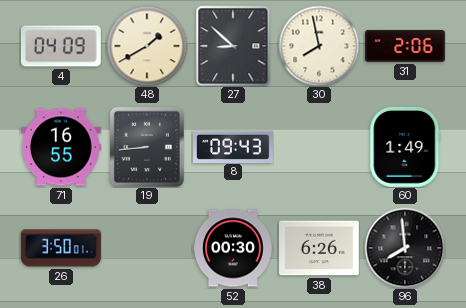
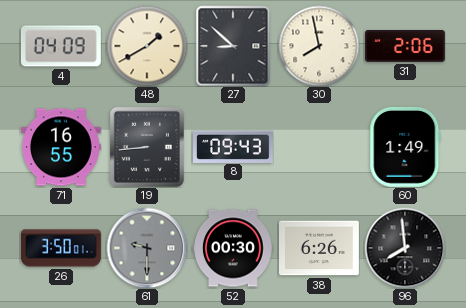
61: none -> 9:30
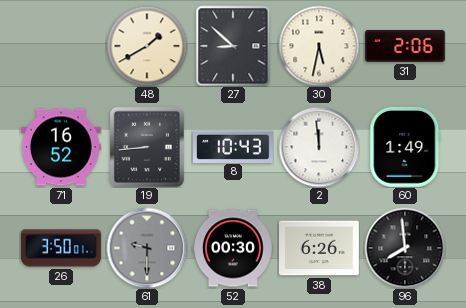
4: 04:09 -> none
30: 7:58 -> 5:32
71: 16:55 -> 16:52
8: 09:43 -> 10:43
2: none -> 11:59
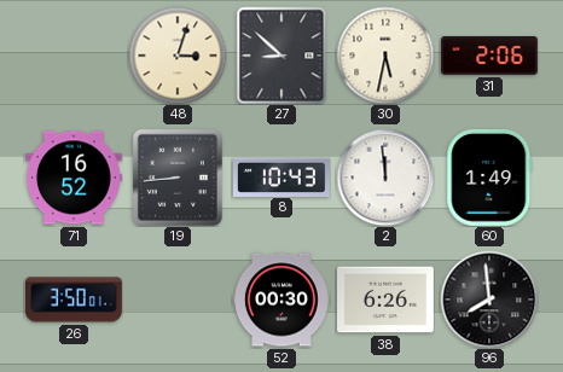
48: 1:40 -> 3:03
61: 9:30 -> none
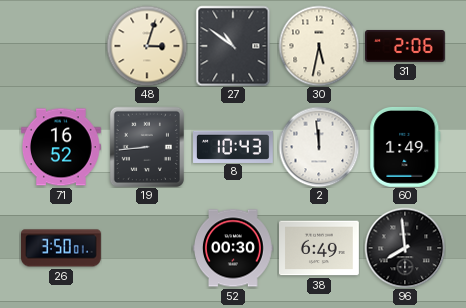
27: 8:52 -> 10:51
38: 6:26 -> 6:49
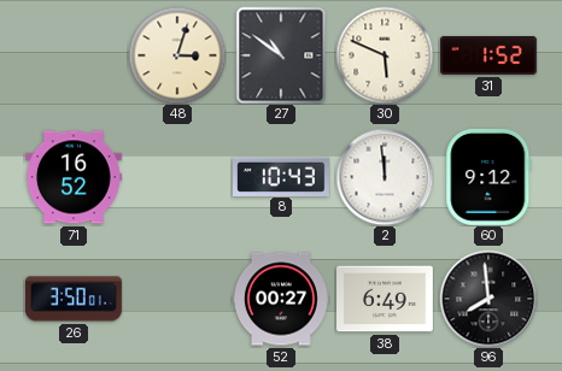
30: 5:32 -> 5:49
31: 2:06 -> 1:52
19: 8:44 -> none
60: 1:49 -> 9:12
52: 00:30 -> 00:27
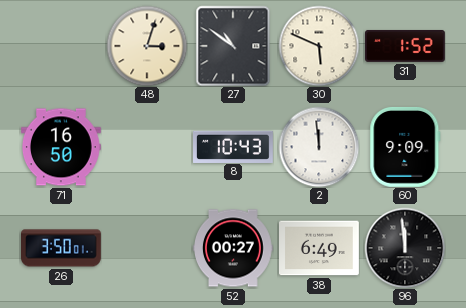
71: 16:52 -> 16:50
60: 9:12 -> 9:09
96: 7:59 -> 11:59
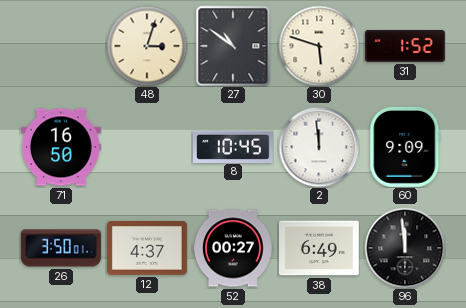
30: 5:49 -> 5:48
8: 10:43 -> 10:45
12: none -> 4:37
